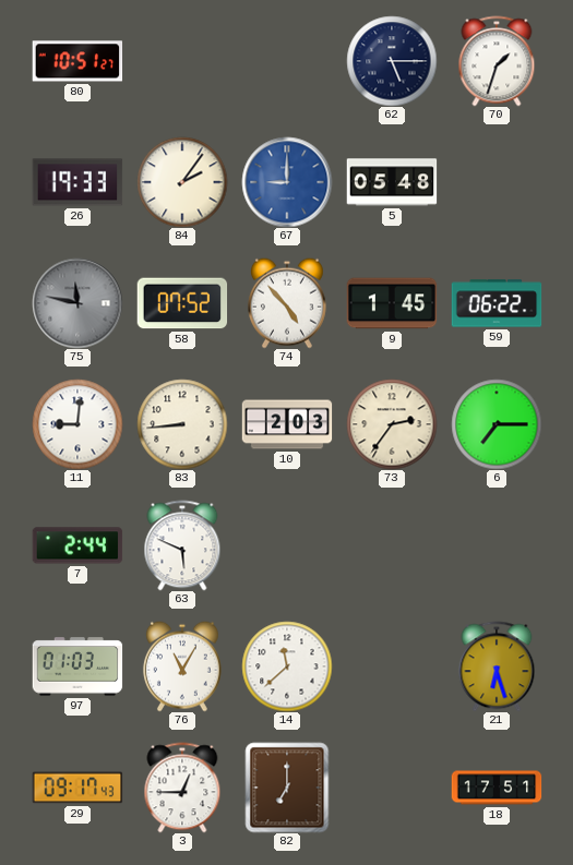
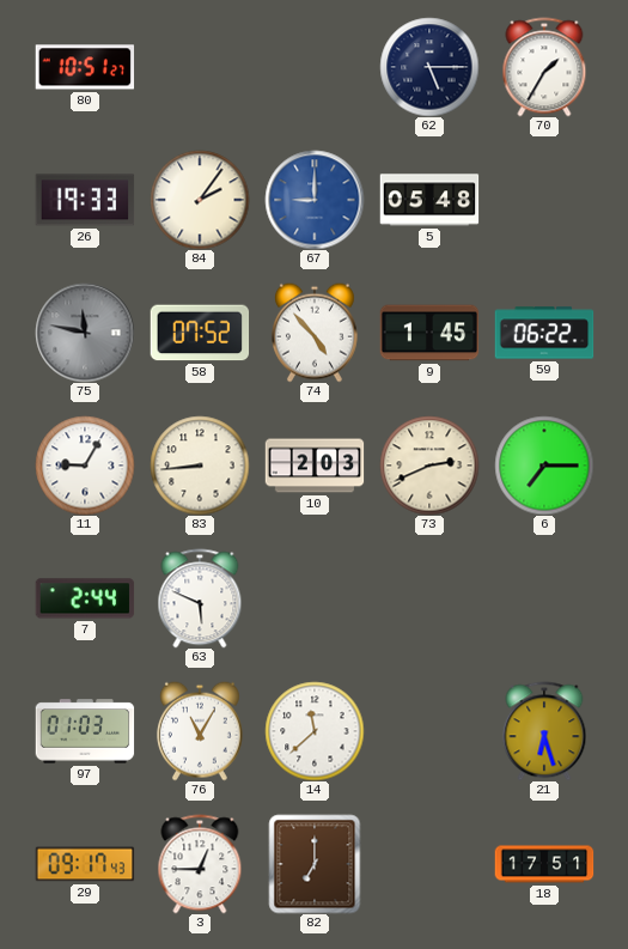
70: 1:33 -> 1:35
11: 9:01 -> 9:05
73: 2:36 -> 2:41
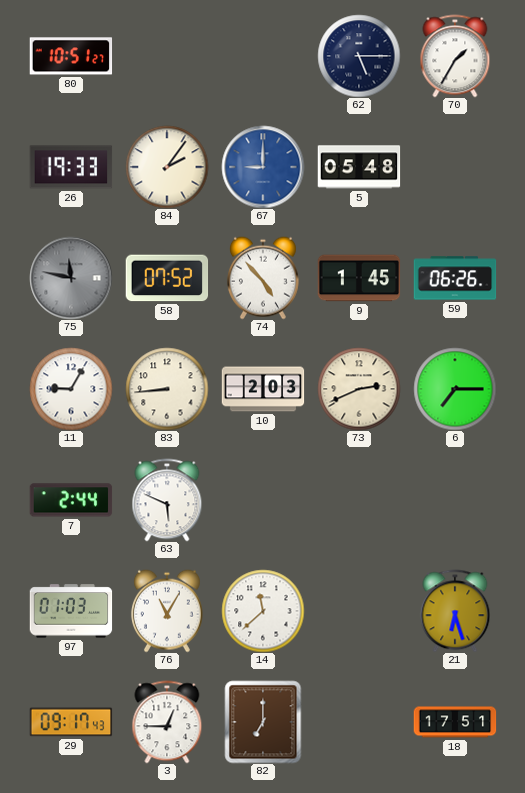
59: 06:22 -> 06:26
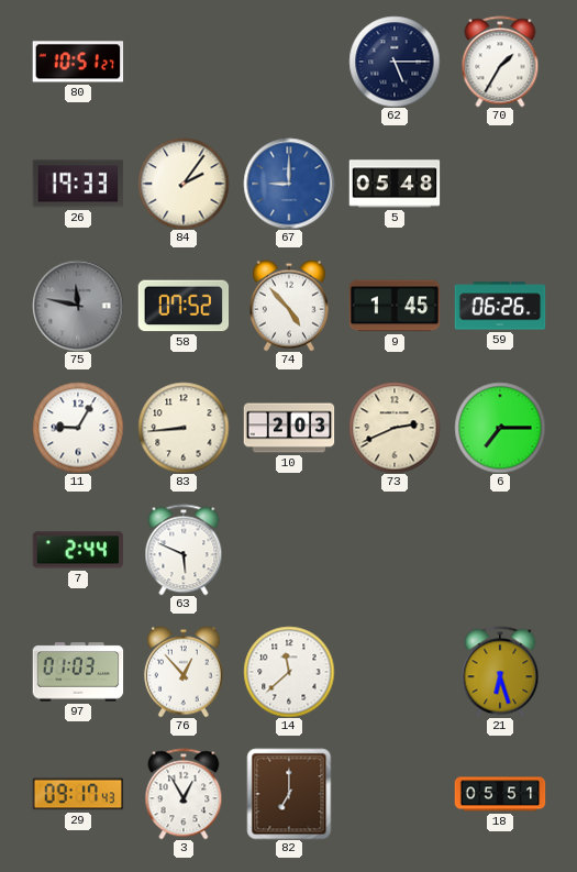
76: 11:05 -> 12:53
3: 12:45 -> 12:55
18: 17:51 -> 05:51
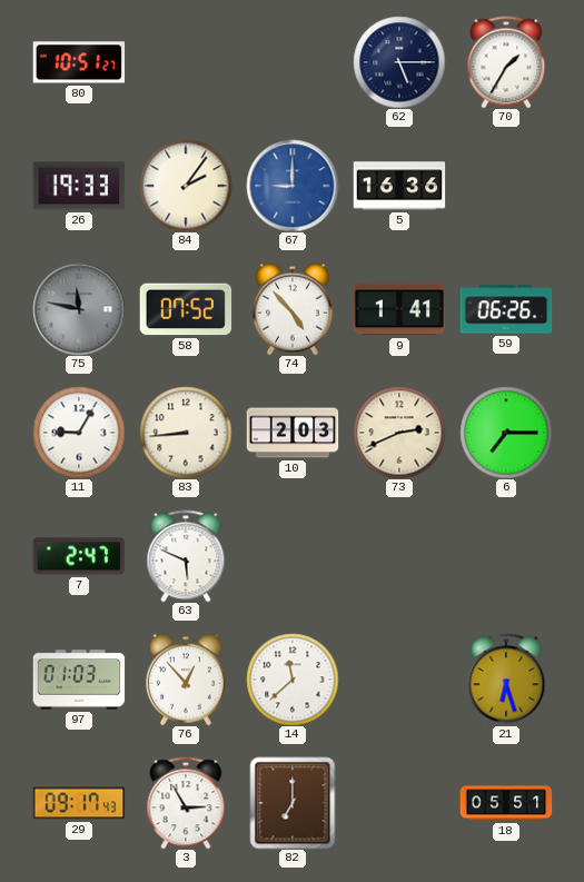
5: 05:48 -> 16:36
9: 1:45 -> 1:41
7: 2:44 -> 2:47
3: 12:55 -> 2:55
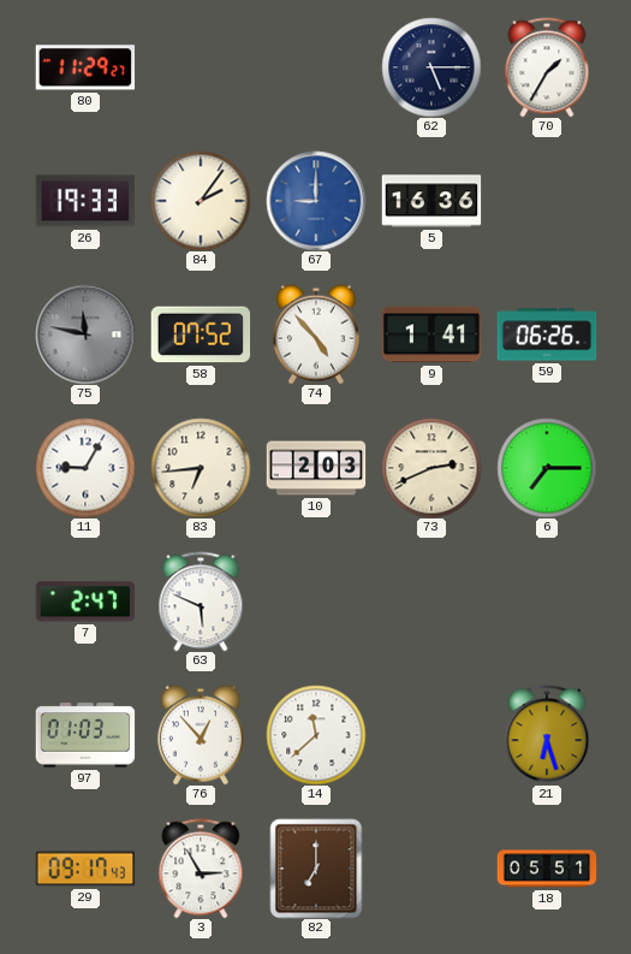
80: 10:51 -> 11:29
83: 8:44 -> 6:44
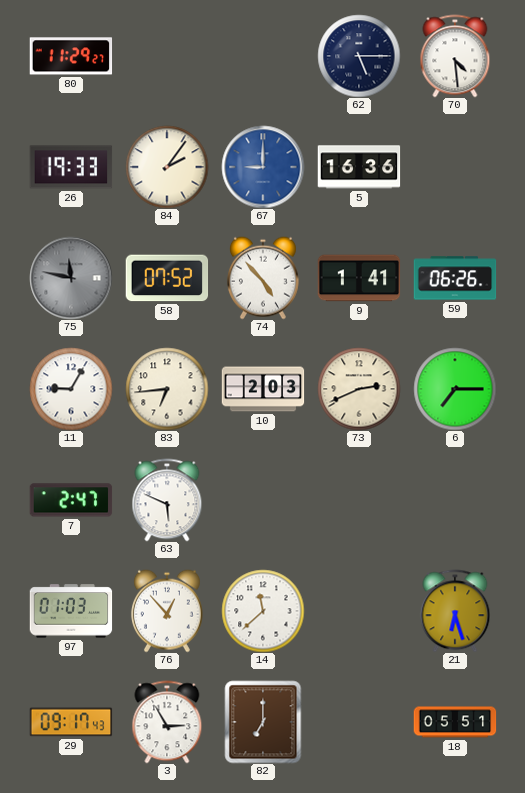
70: 1:35 -> 4:29
